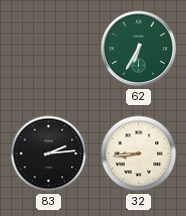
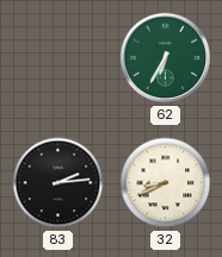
32: 8:44 -> 8:41
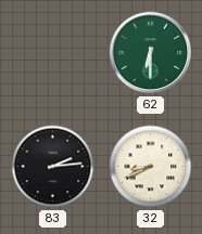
62: 6:35 -> 6:30
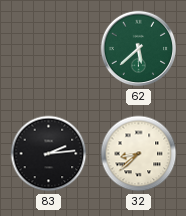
62: 6:30 -> 5:38
32: 8:41 -> 8:38
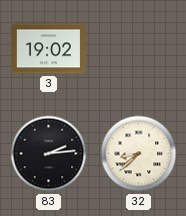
3: none -> 19:02
62: 5:38 -> none
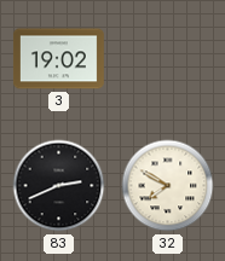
83: 2:14 -> 2:41
32: 8:38 -> 7:50
